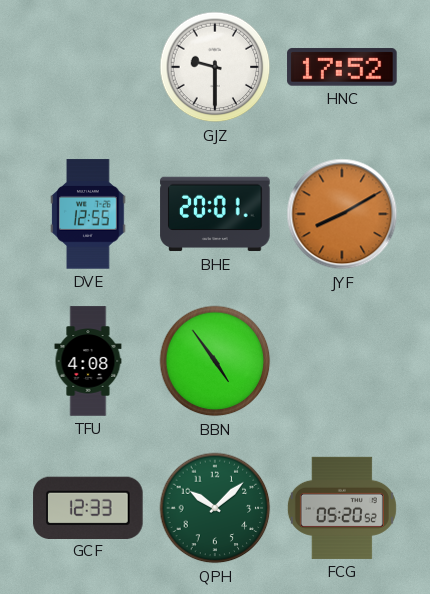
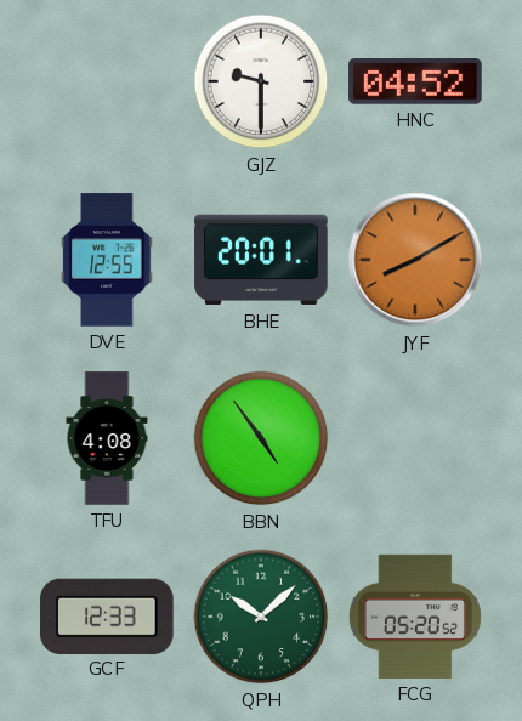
HNC: 17:52 -> 04:52
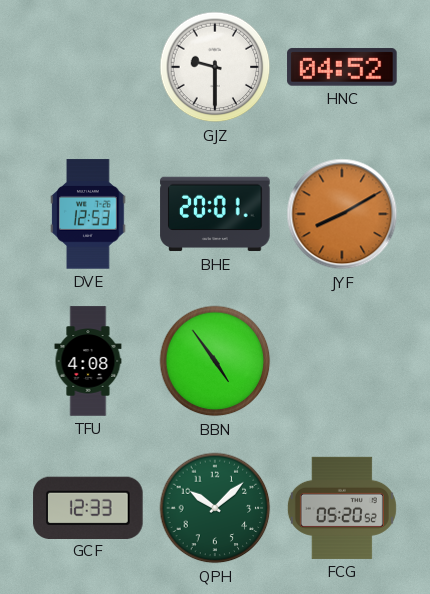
DVE: 12:55 -> 12:53
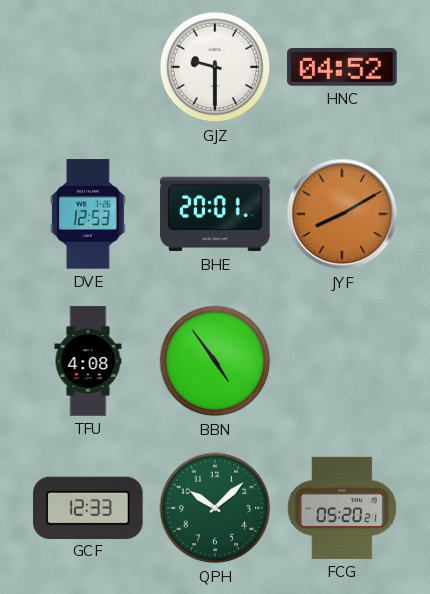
FCG: 05:20:52 -> 05:20:21
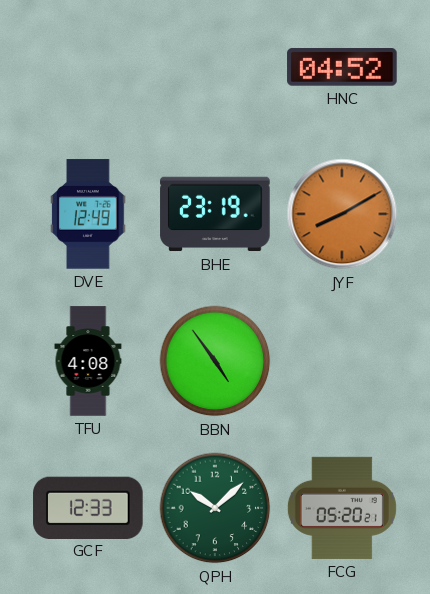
GJZ: 9:30 -> none
DVE: 12:53 -> 12:49
BHE: 20:01 -> 23:19
